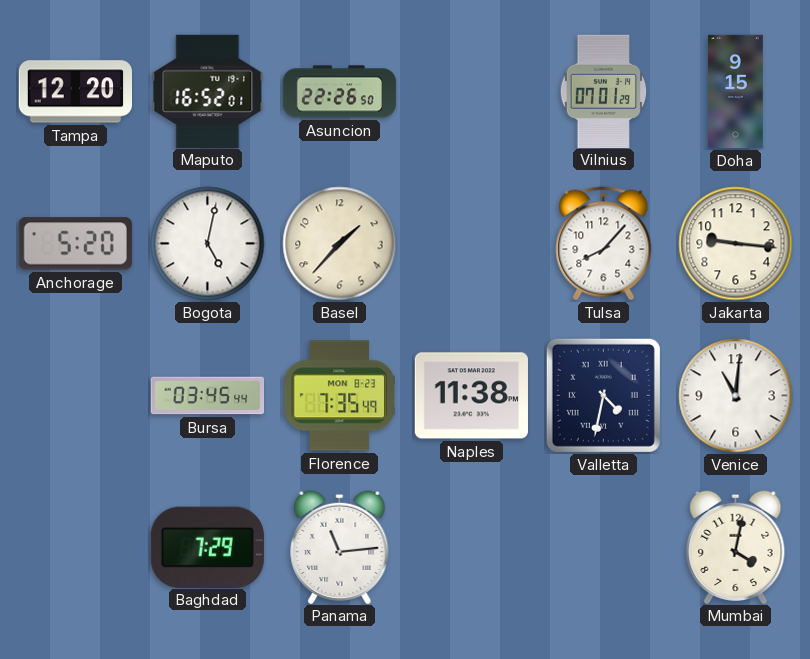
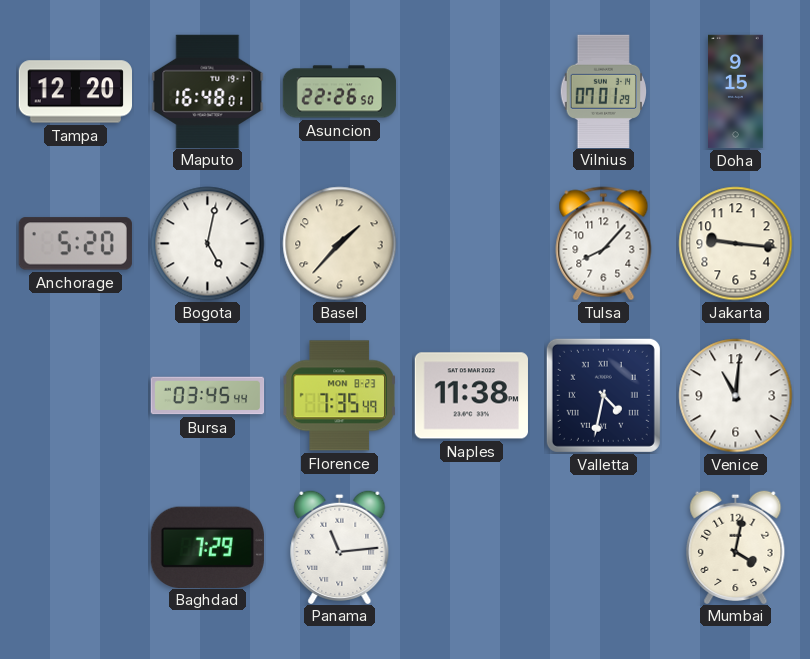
Maputo: 16:52 -> 16:48
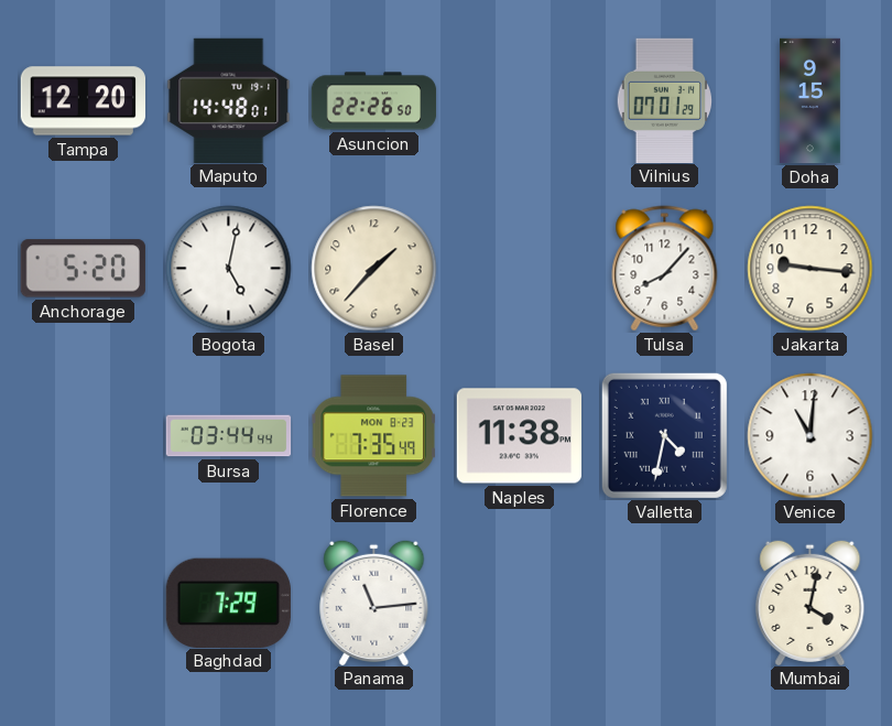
Maputo: 16:48 -> 14:48
Bursa: 03:45 -> 03:44
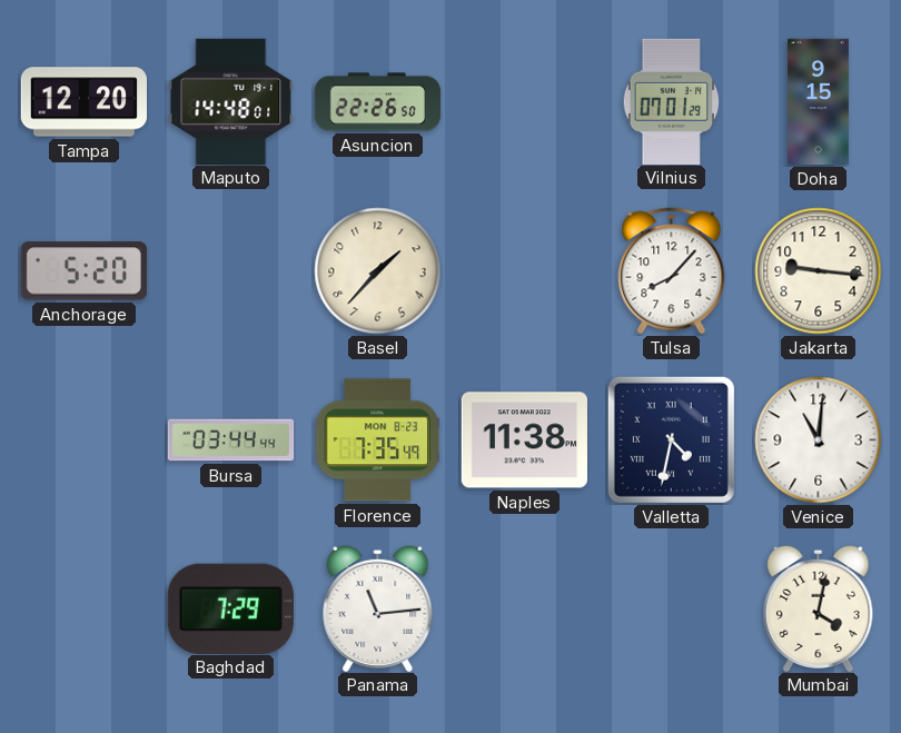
Bogota: 5:02 -> none
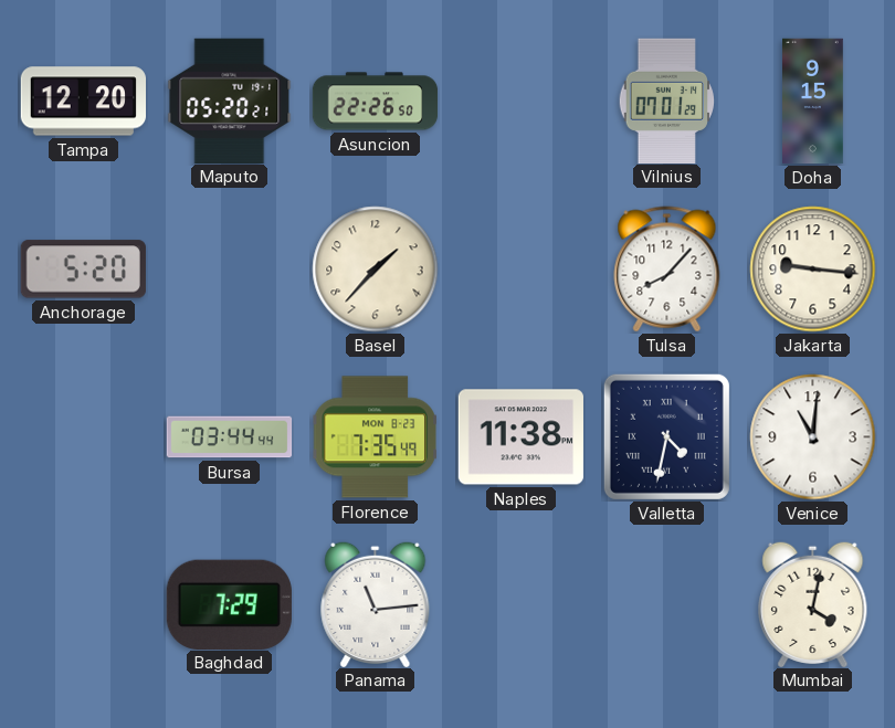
Maputo: 14:48 -> 05:20
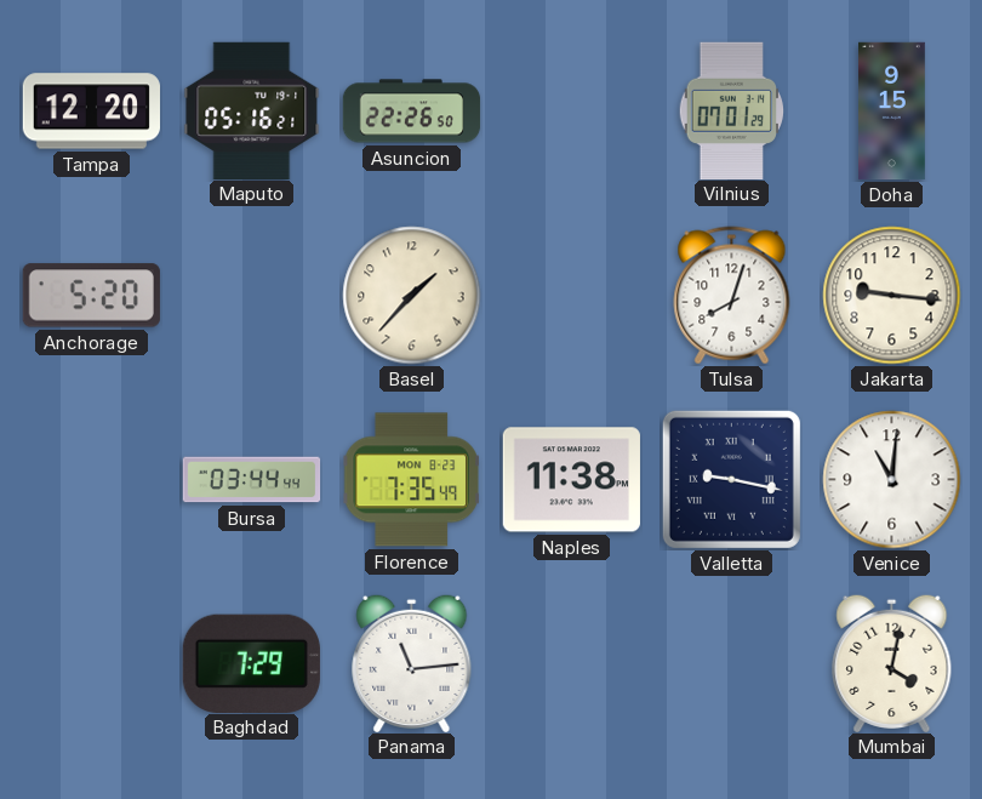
Maputo: 05:20 -> 05:16
Tulsa: 8:07 -> 8:03
Valletta: 4:32 -> 9:17
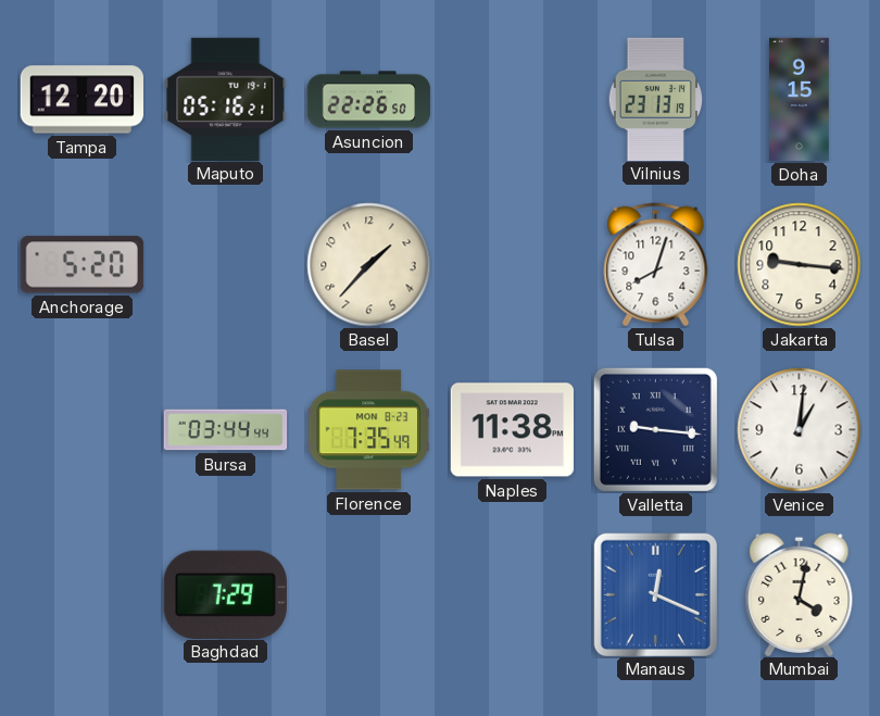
Vilnius: 07:01 -> 23:13
Valletta: 9:17 -> 9:16
Venice: 11:01 -> 1:01
Panama: 11:14 -> none
Manaus: none -> 12:19
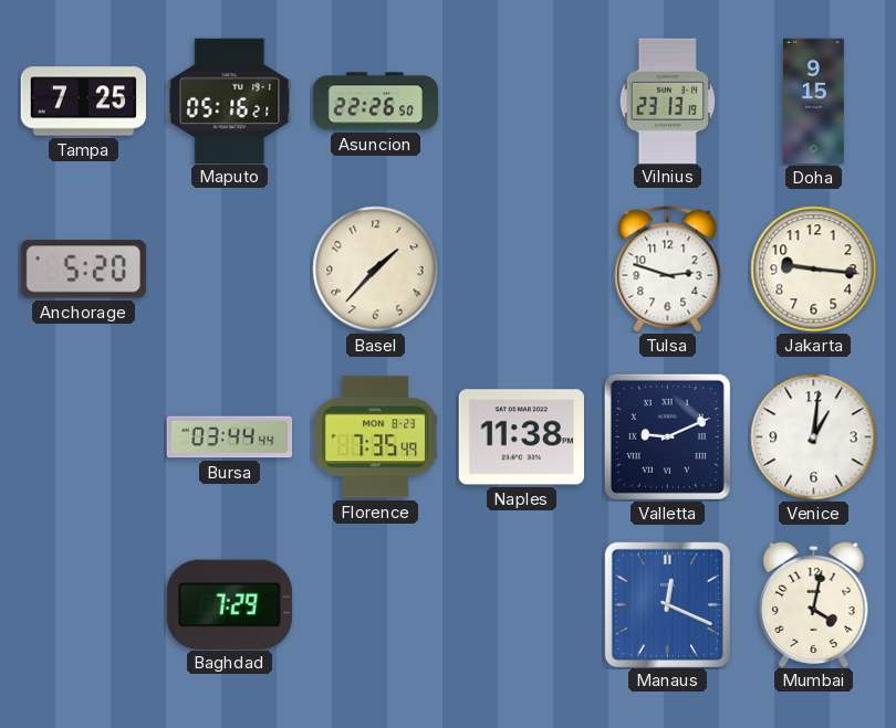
Tampa: 12:20 -> 7:25
Tulsa: 8:03 -> 2:48
Valletta: 9:16 -> 9:11
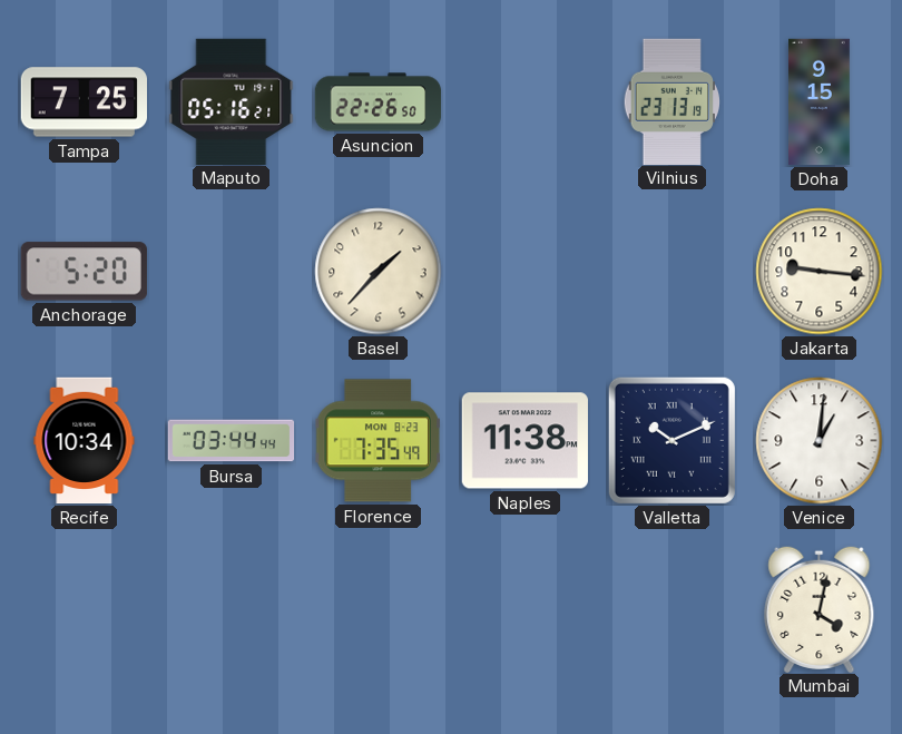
Tulsa: 2:48 -> none
Recife: none -> 10:34
Valletta: 9:11 -> 10:11
Baghdad: 7:29 -> none
Manaus: 12:19 -> none
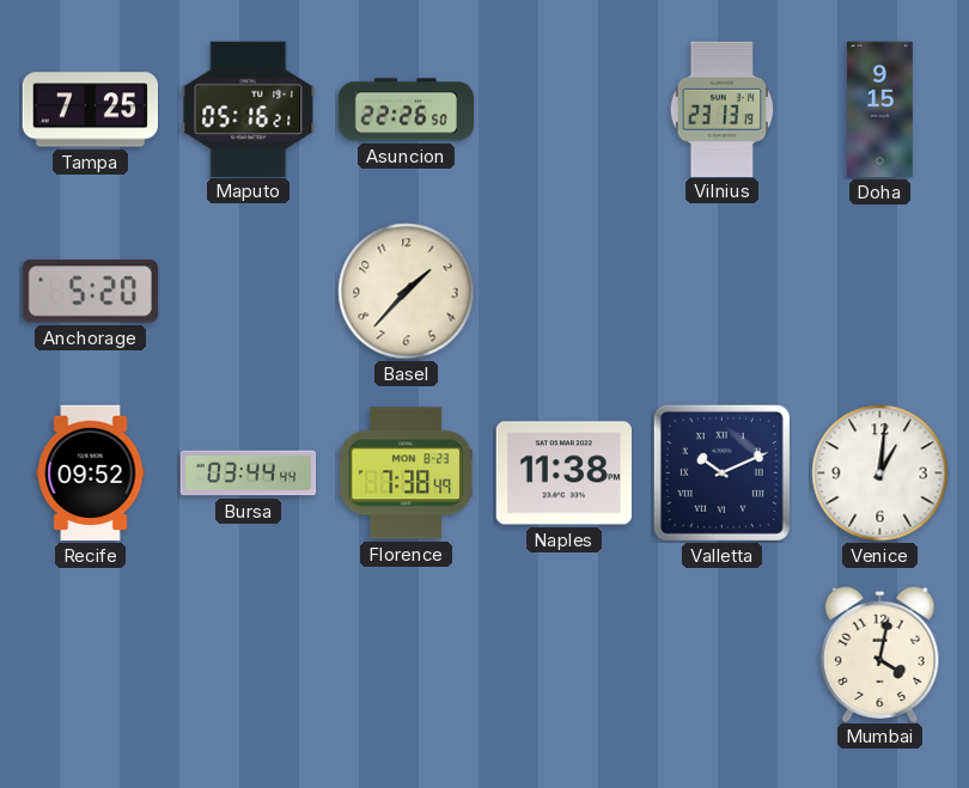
Jakarta: 9:16 -> none
Recife: 10:34 -> 09:52
Florence: 7:35 -> 7:38
